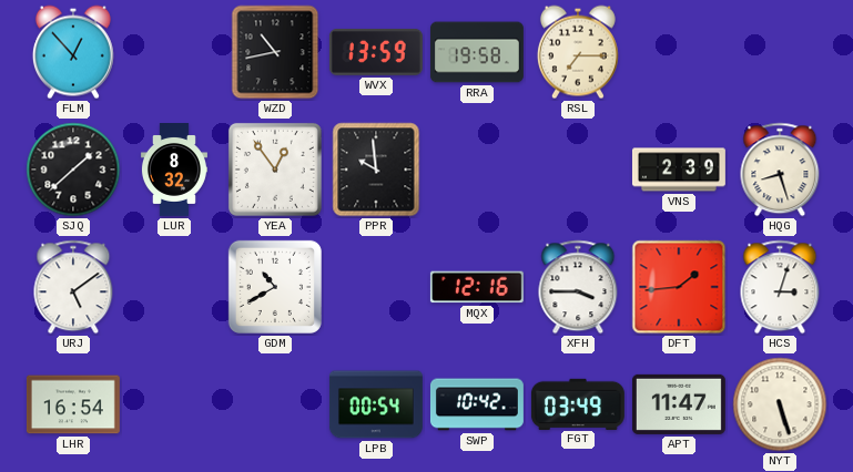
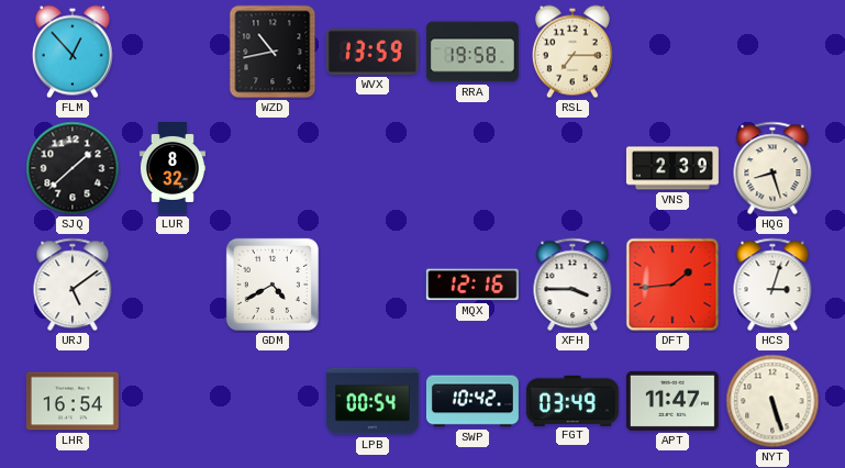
YEA: 12:54 -> none
PPR: 9:59 -> none
GDM: 10:40 -> 4:40
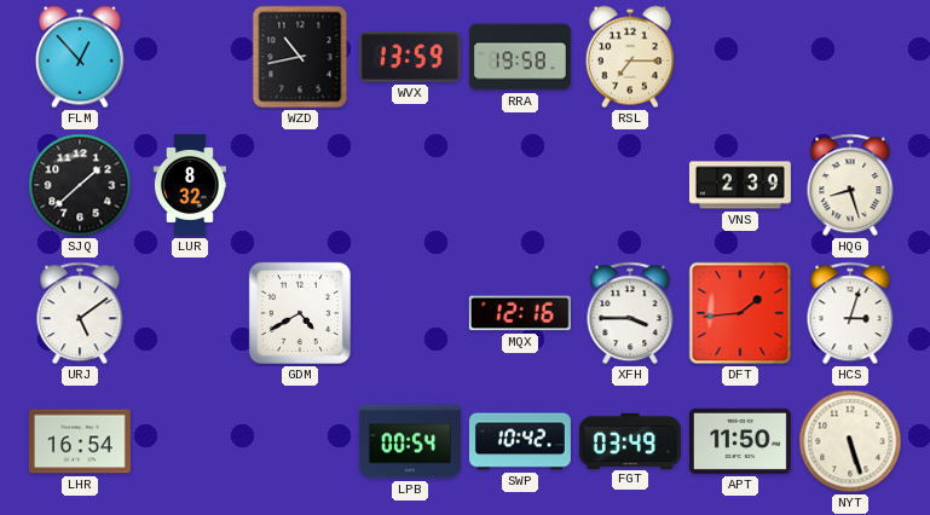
APT: 11:47 -> 11:50
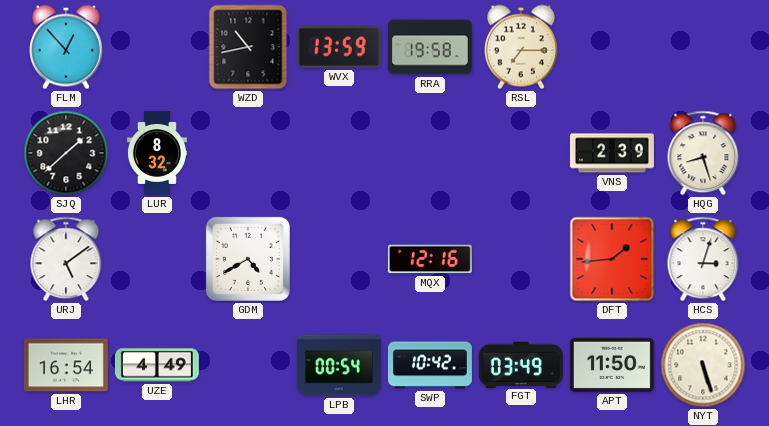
XFH: 3:45 -> none
UZE: none -> 4:49
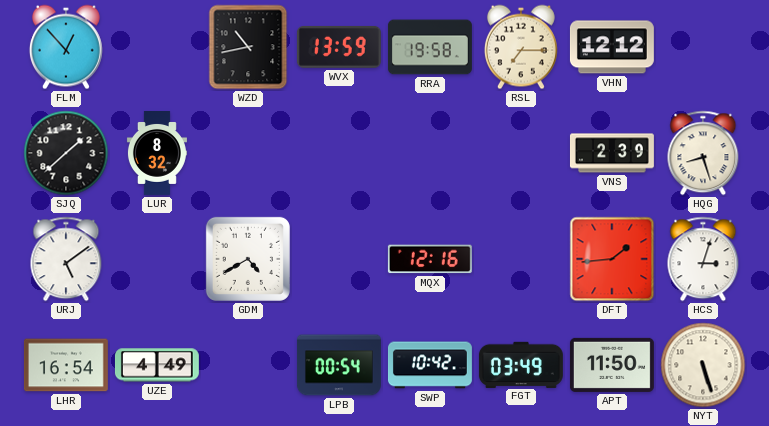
VHN: none -> 12:12
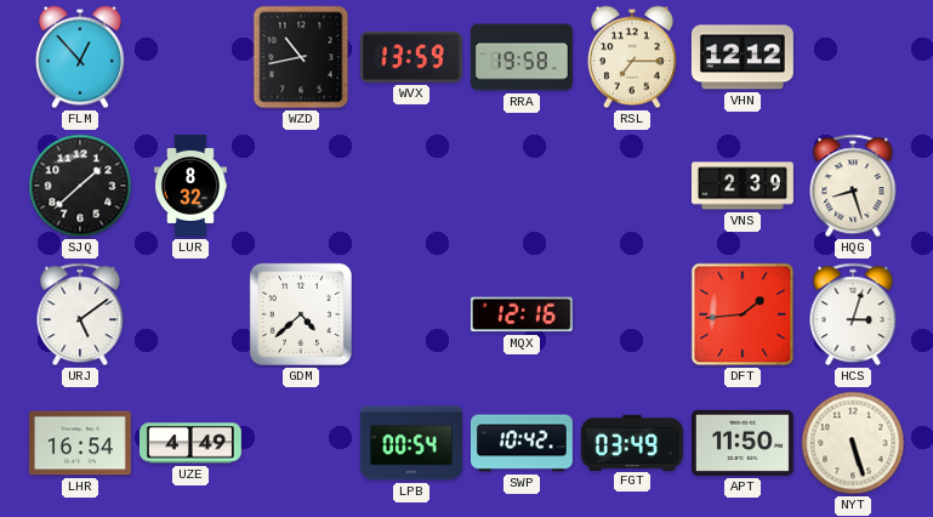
GDM: 4:40 -> 4:38
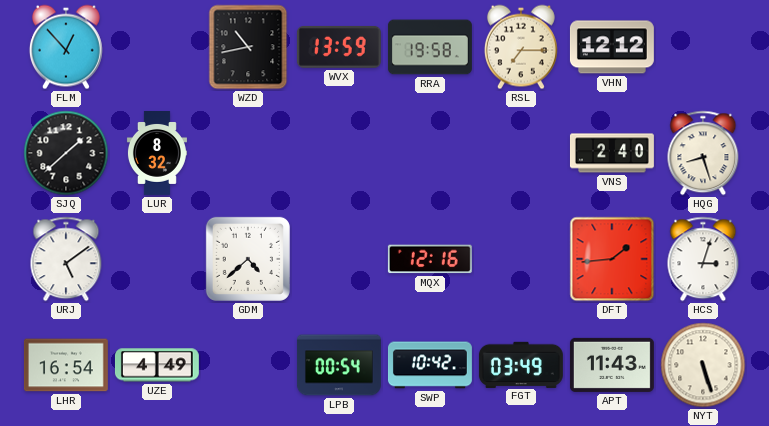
VNS: 2:39 -> 2:40
APT: 11:50 -> 11:43
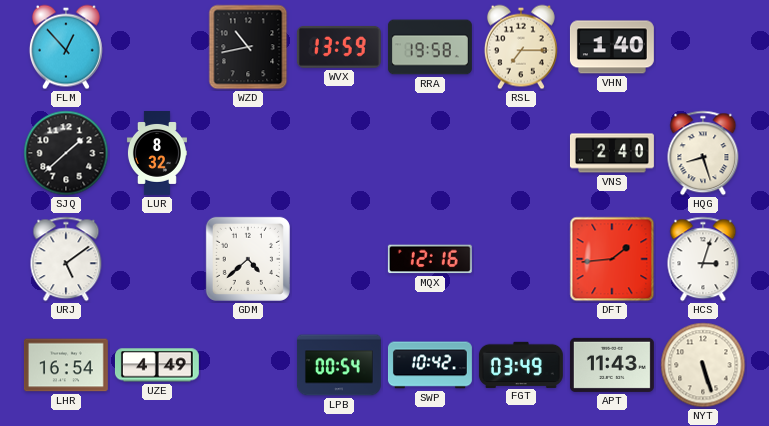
VHN: 12:12 -> 1:40
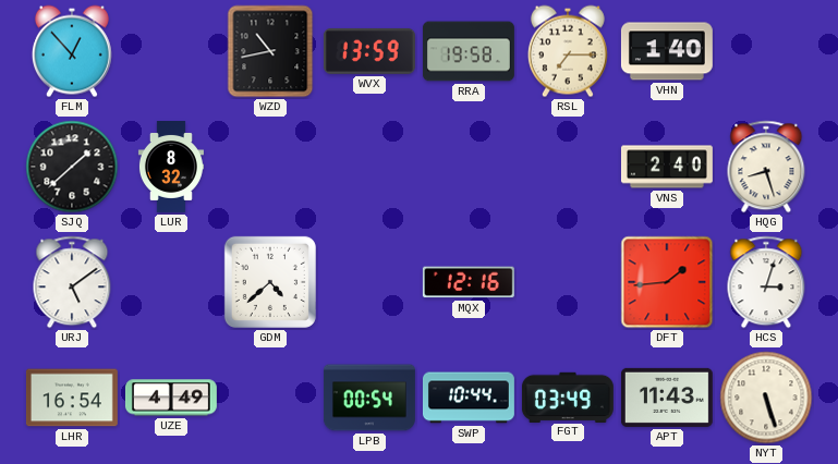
SWP: 10:42 -> 10:44
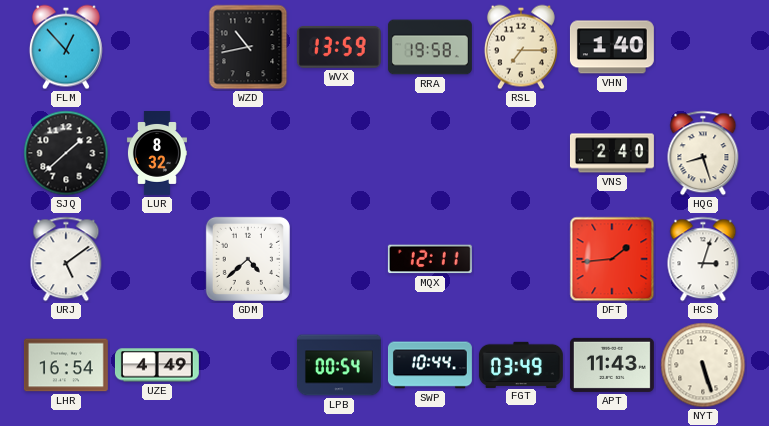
MQX: 12:16 -> 12:11
